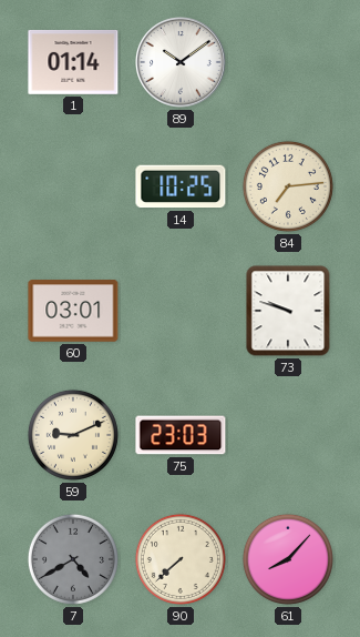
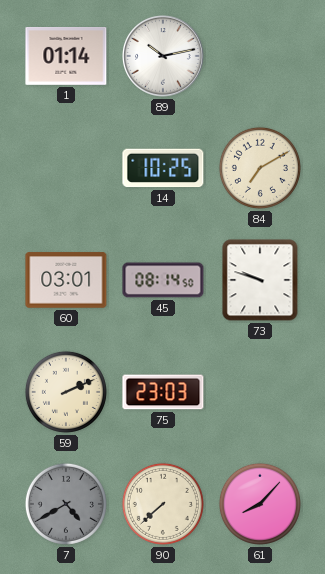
89: 10:09 -> 10:13
84: 7:14 -> 7:10
45: none -> 08:14
59: 9:11 -> 2:11
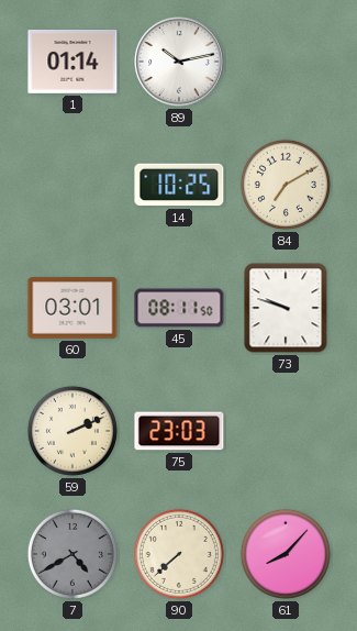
45: 08:14 -> 08:11
